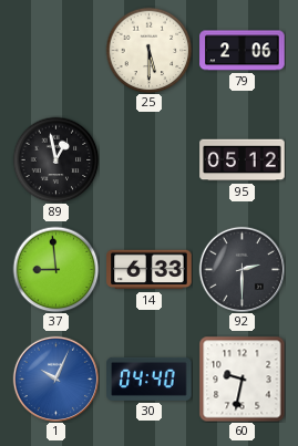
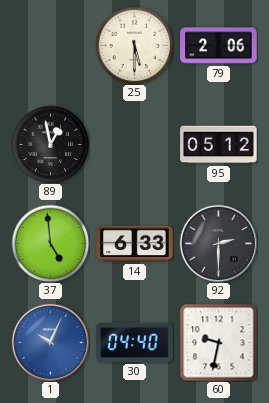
37: 8:59 -> 4:59
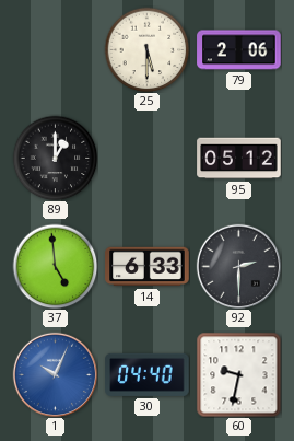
89: 12:58 -> 1:00
